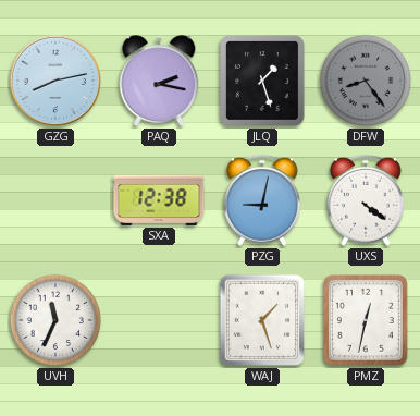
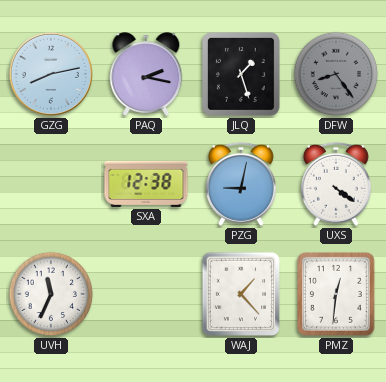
WAJ: 1:27 -> 1:23
PMZ: 12:32 -> 12:31
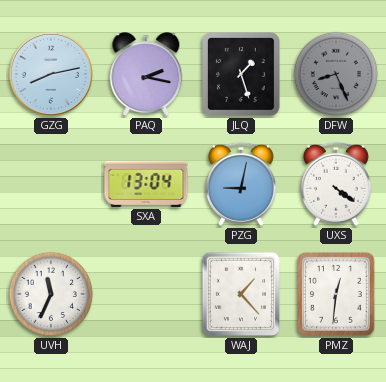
DFW: 8:24 -> 8:26
SXA: 12:38 -> 13:04
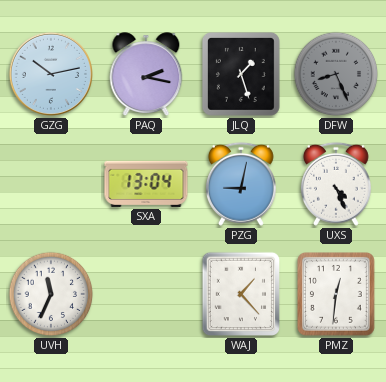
GZG: 8:13 -> 10:13
UXS: 4:21 -> 4:26
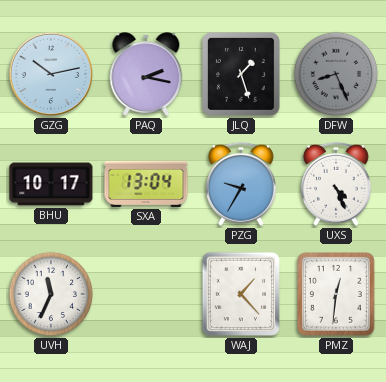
BHU: none -> 10:17
PZG: 9:02 -> 9:35
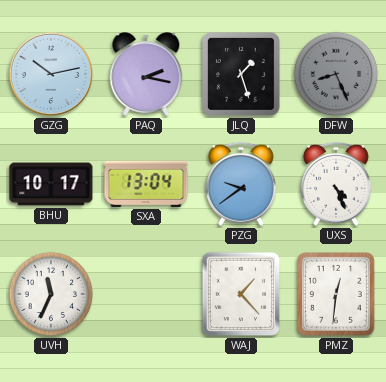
PZG: 9:35 -> 9:39
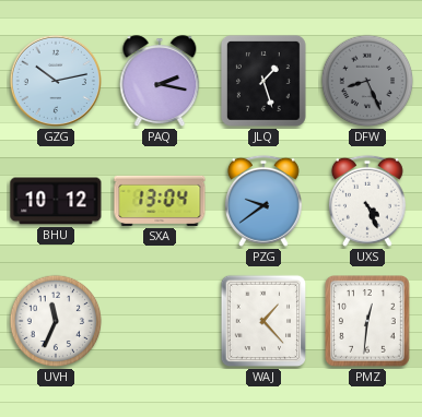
BHU: 10:17 -> 10:12
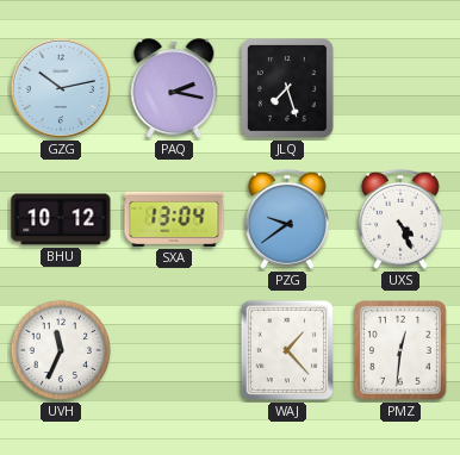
JLQ: 1:27 -> 7:27
DFW: 8:26 -> none
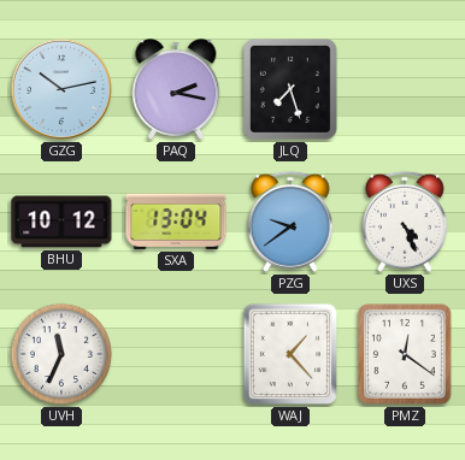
PMZ: 12:31 -> 12:21
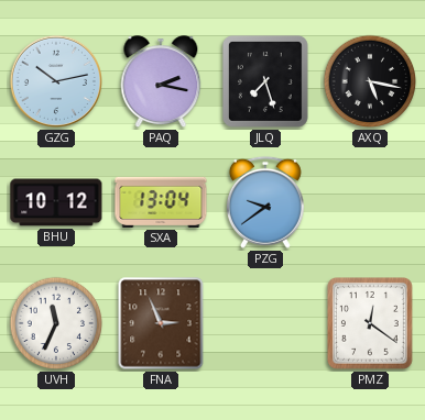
AXQ: none -> 5:17
UXS: 4:26 -> none
FNA: none -> 2:56
WAJ: 1:23 -> none
